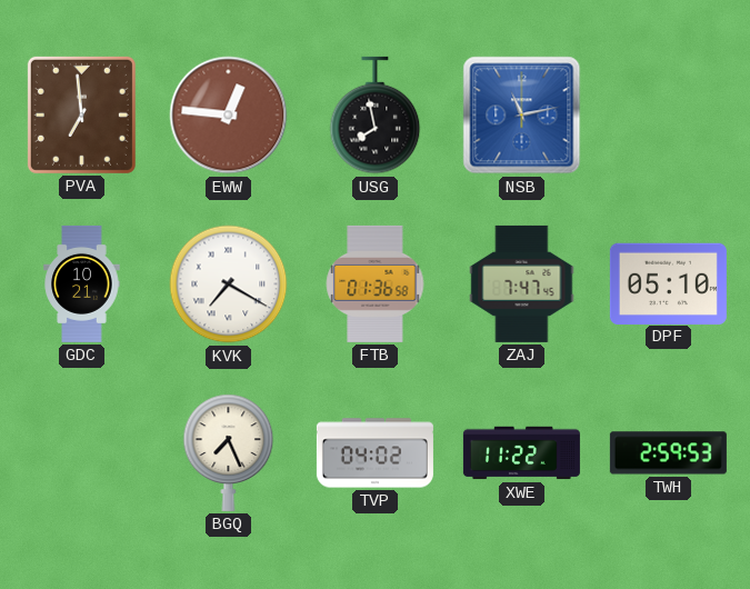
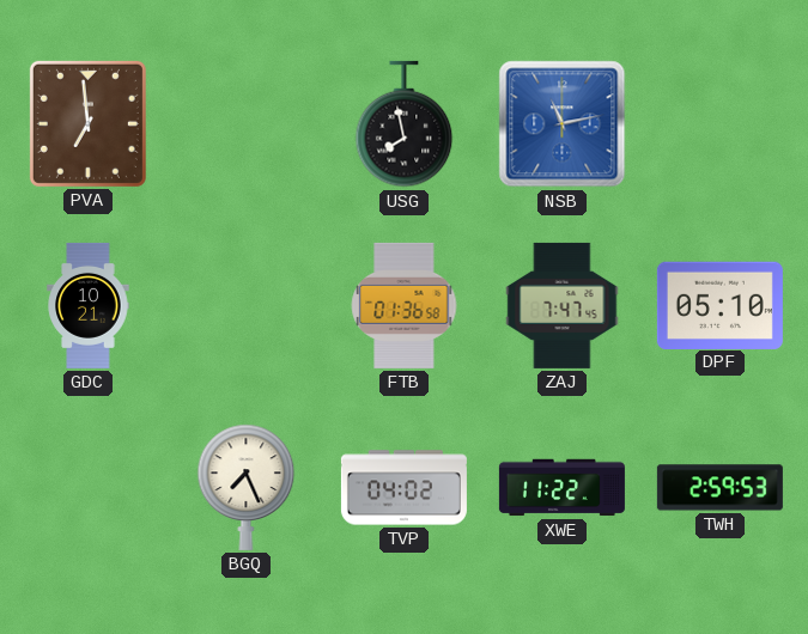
EWW: 12:46 -> none
KVK: 7:20 -> none
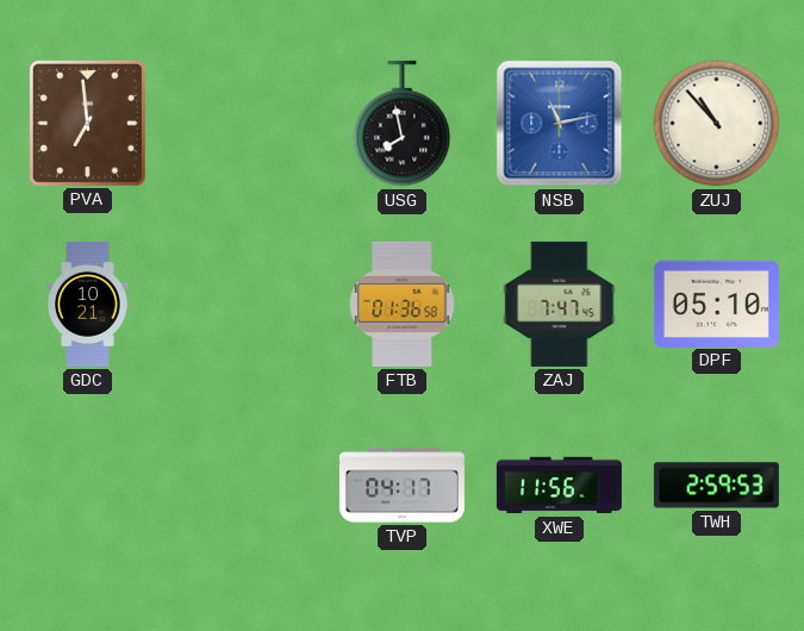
ZUJ: none -> 10:53
BGQ: 7:26 -> none
TVP: 04:02 -> 04:17
XWE: 11:22 -> 11:56
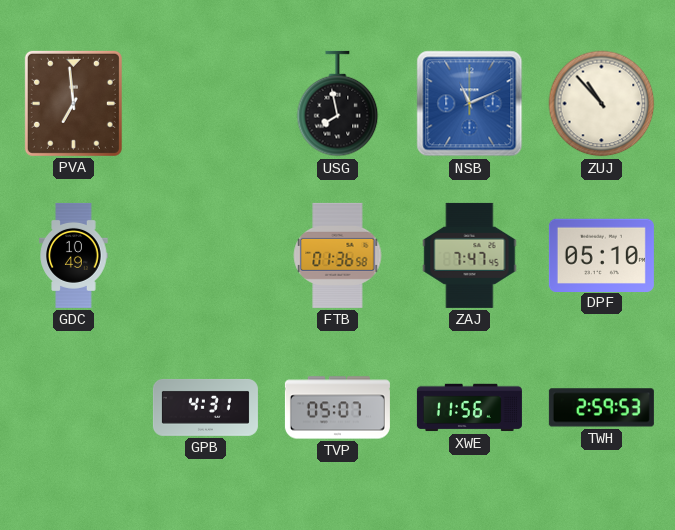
NSB: 11:13 -> 11:11
GDC: 10:21 -> 10:49
GPB: none -> 4:31
TVP: 04:17 -> 05:07
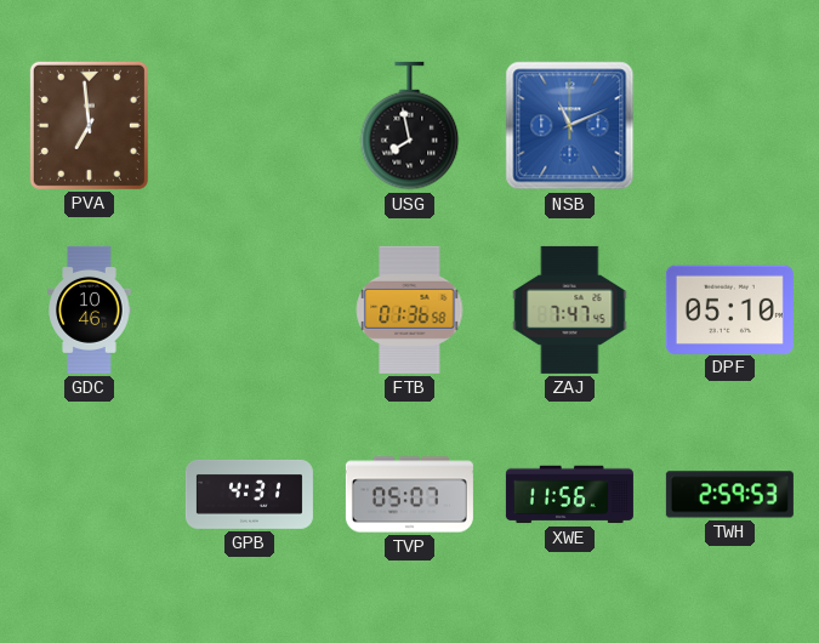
ZUJ: 10:53 -> none
GDC: 10:49 -> 10:46
